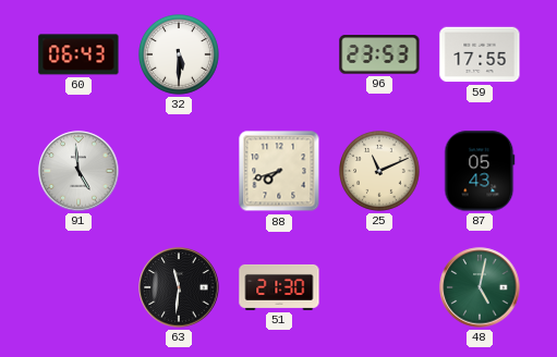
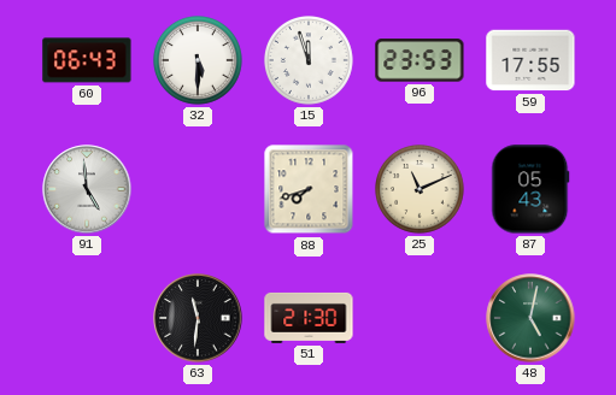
15: none -> 11:57
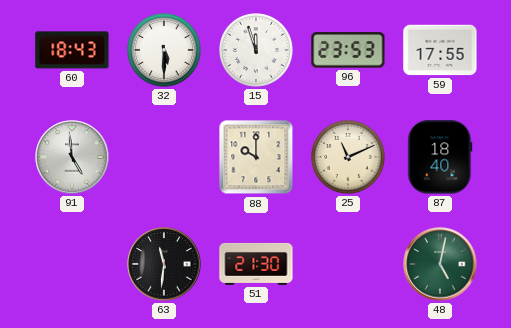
60: 06:43 -> 18:43
88: 7:42 -> 10:00
87: 05:43 -> 18:40
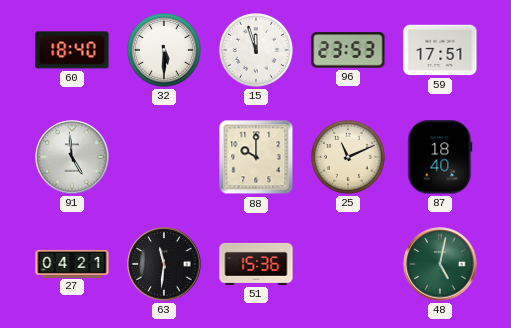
60: 18:43 -> 18:40
59: 17:55 -> 17:51
27: none -> 04:21
51: 21:30 -> 15:36
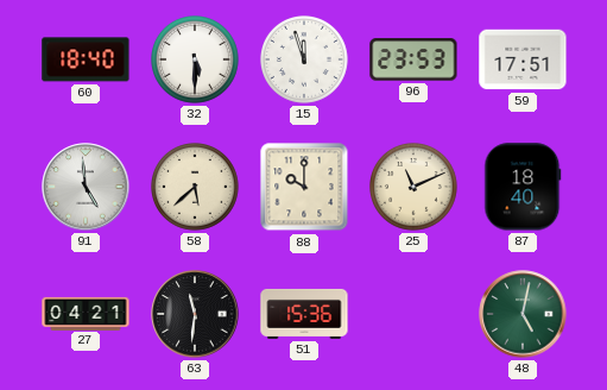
58: none -> 5:38
